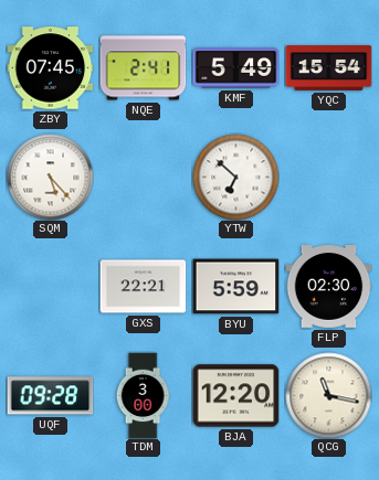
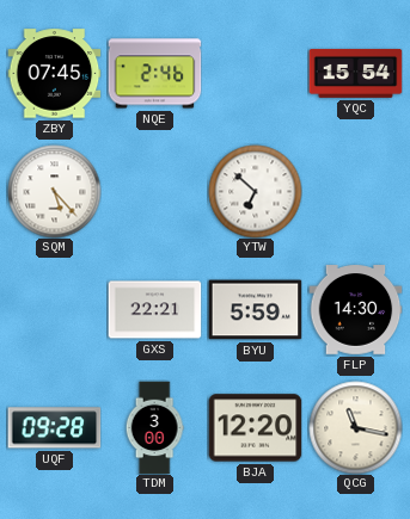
NQE: 2:41 -> 2:46
KMF: 5:49 -> none
FLP: 02:30 -> 14:30
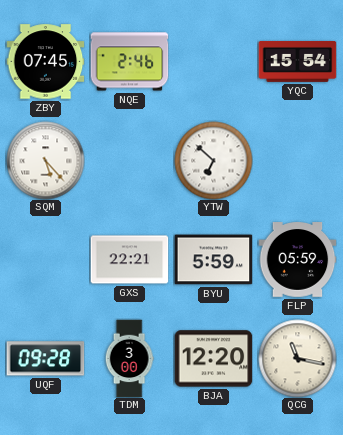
FLP: 14:30 -> 05:59
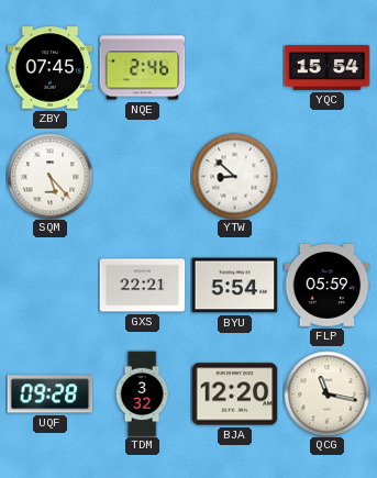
YTW: 6:52 -> 8:52
BYU: 5:59 -> 5:54
TDM: 3:00 -> 3:32
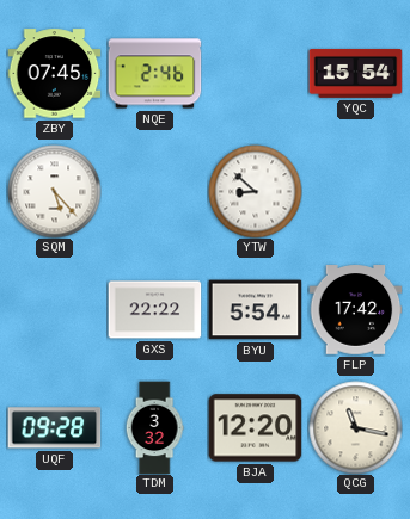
GXS: 22:21 -> 22:22
FLP: 05:59 -> 17:42
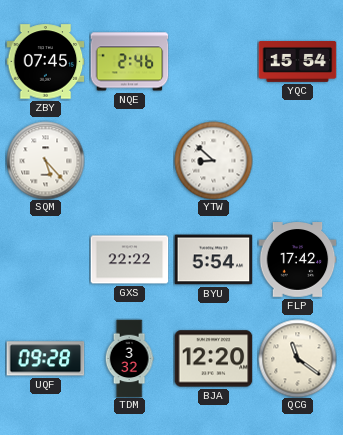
QCG: 11:17 -> 11:21
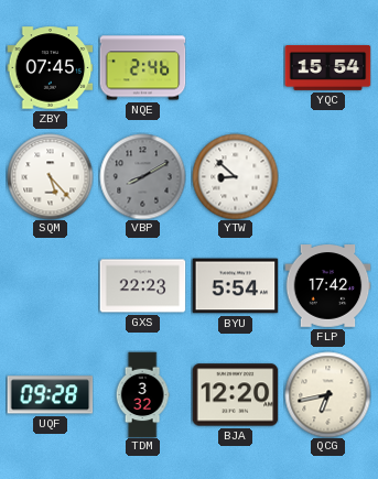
VBP: none -> 8:10
GXS: 22:22 -> 22:23
QCG: 11:21 -> 6:43
